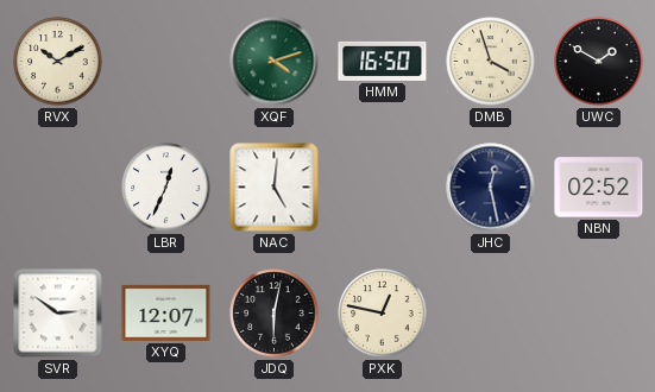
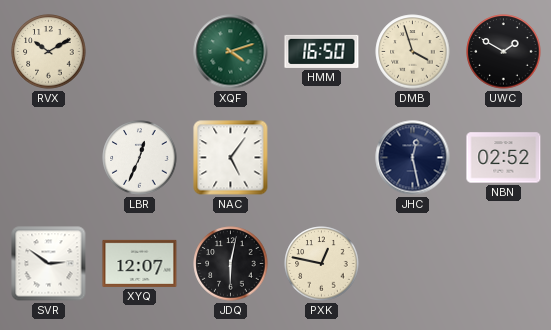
NAC: 5:01 -> 5:06
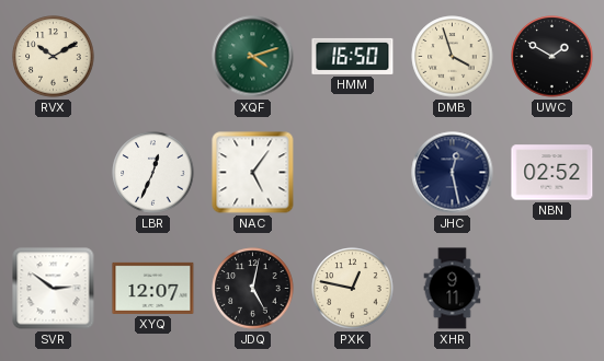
JDQ: 6:02 -> 5:02
XHR: none -> 9:11
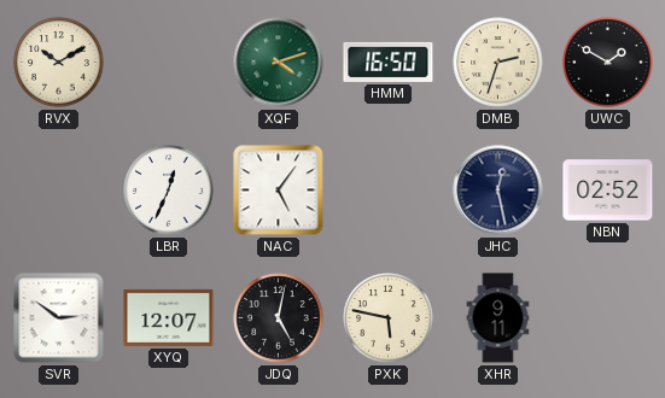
DMB: 3:57 -> 2:33
PXK: 12:47 -> 5:47
